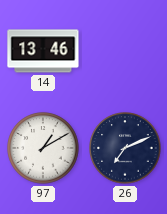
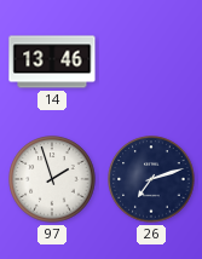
97: 1:10 -> 1:57
26: 7:11 -> 7:12
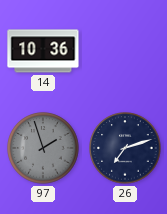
14: 13:46 -> 10:36
97 dial: white -> grey
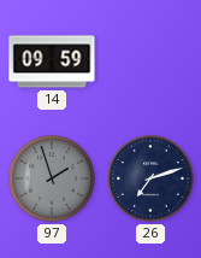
14: 10:36 -> 09:59
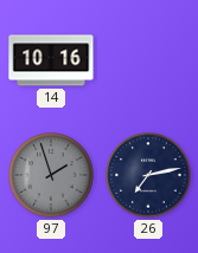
14: 09:59 -> 10:16
26: 7:12 -> 7:13
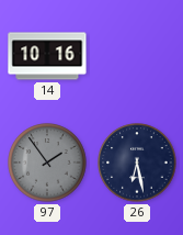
97: 1:57 -> 1:54
26: 7:13 -> 6:28
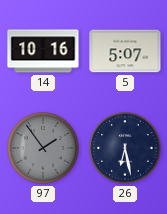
5: none -> 5:07
